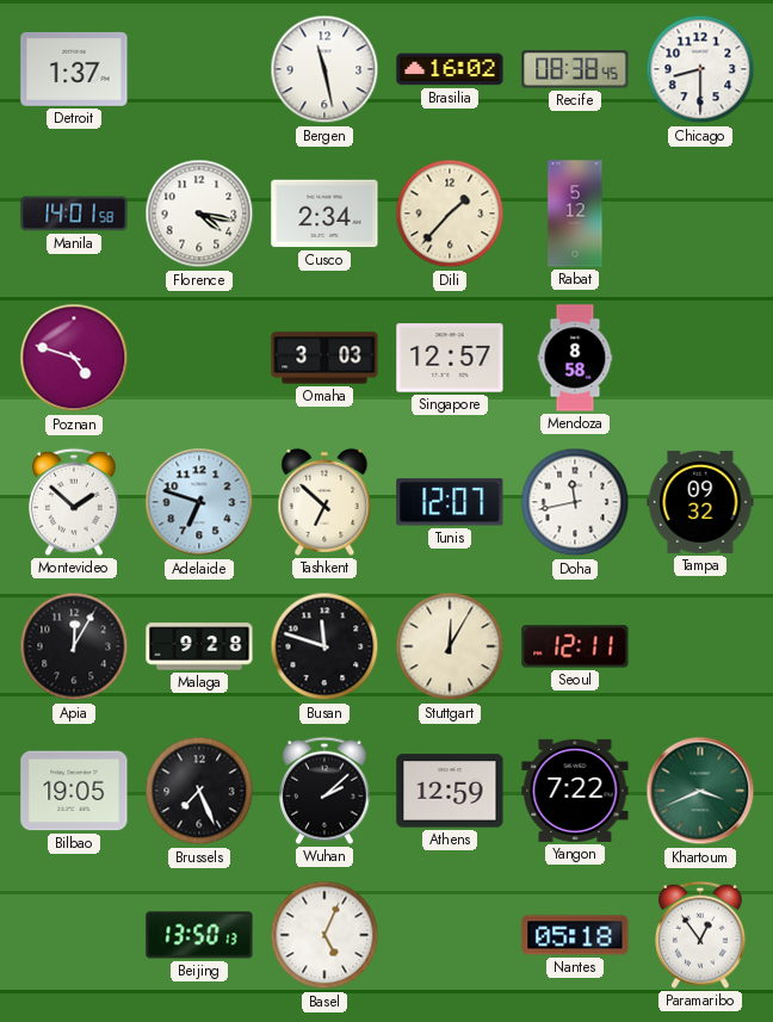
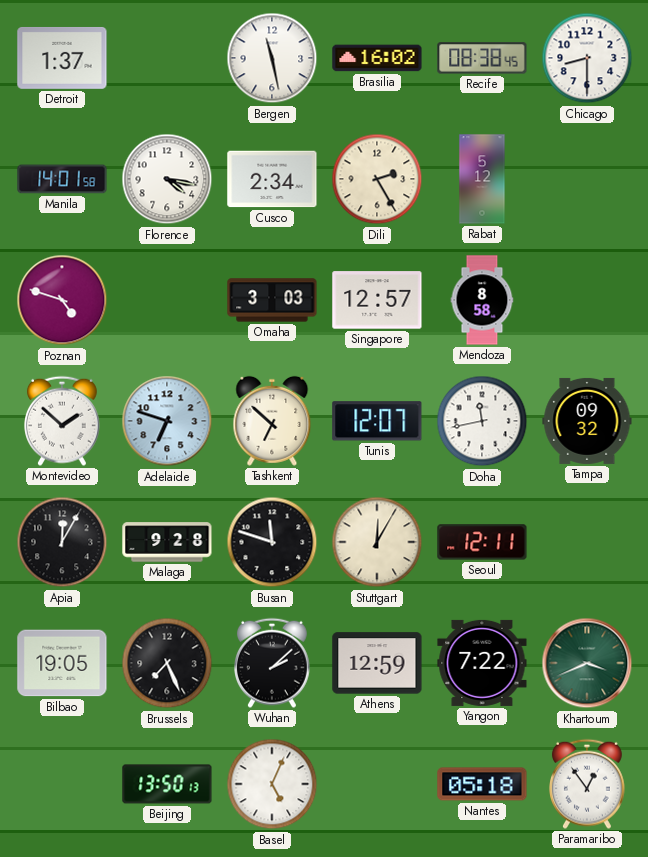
Dili: 1:37 -> 2:25
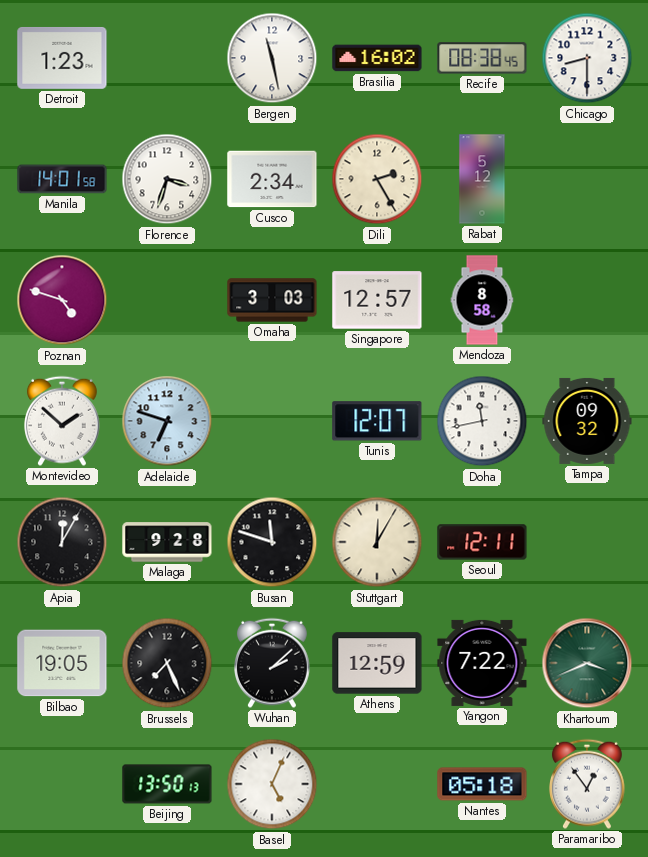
Detroit: 1:37 -> 1:23
Florence: 4:17 -> 3:33
Tashkent: 6:52 -> none
